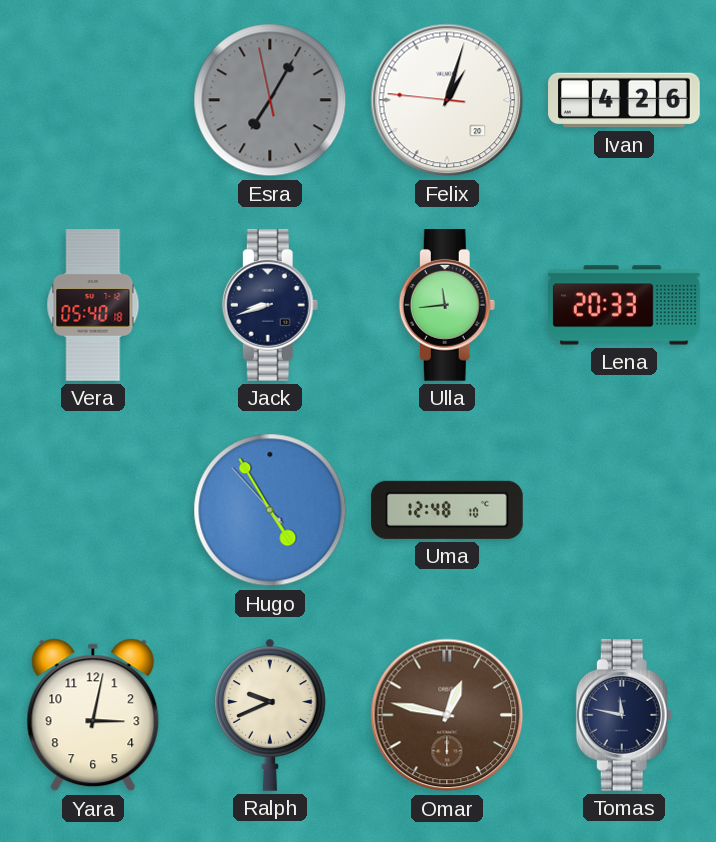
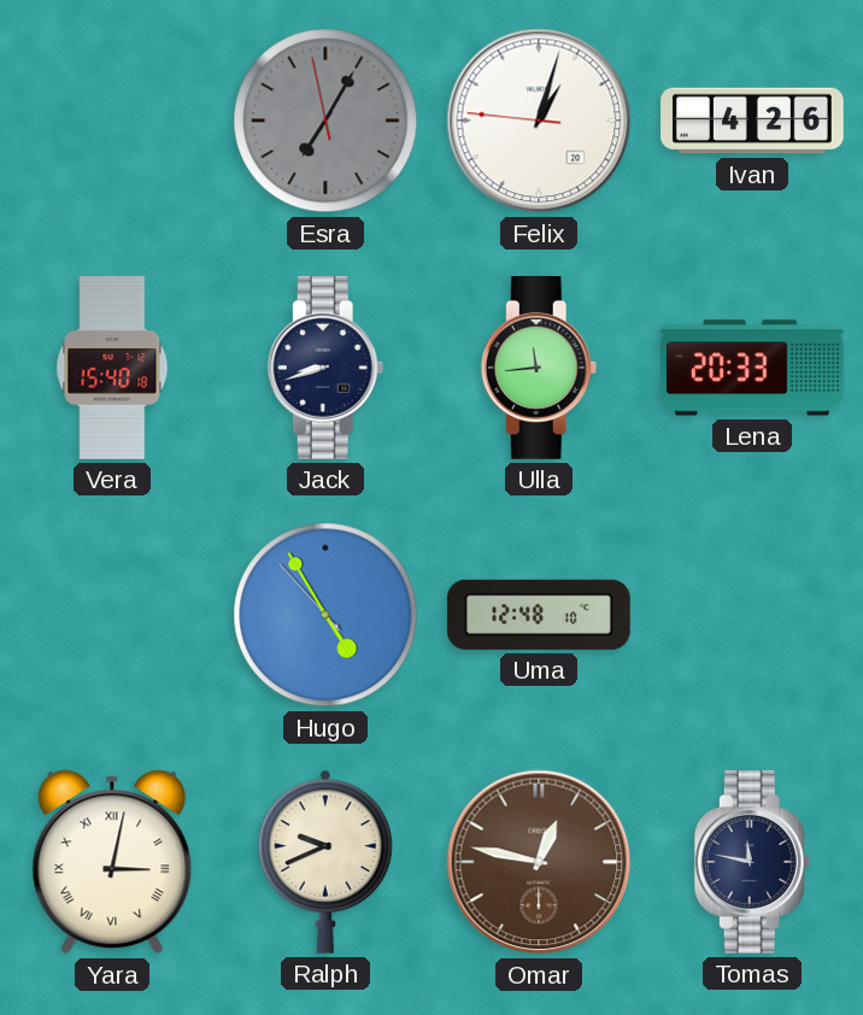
Vera: 05:40 -> 15:40
Yara numerals: Arabic -> Roman
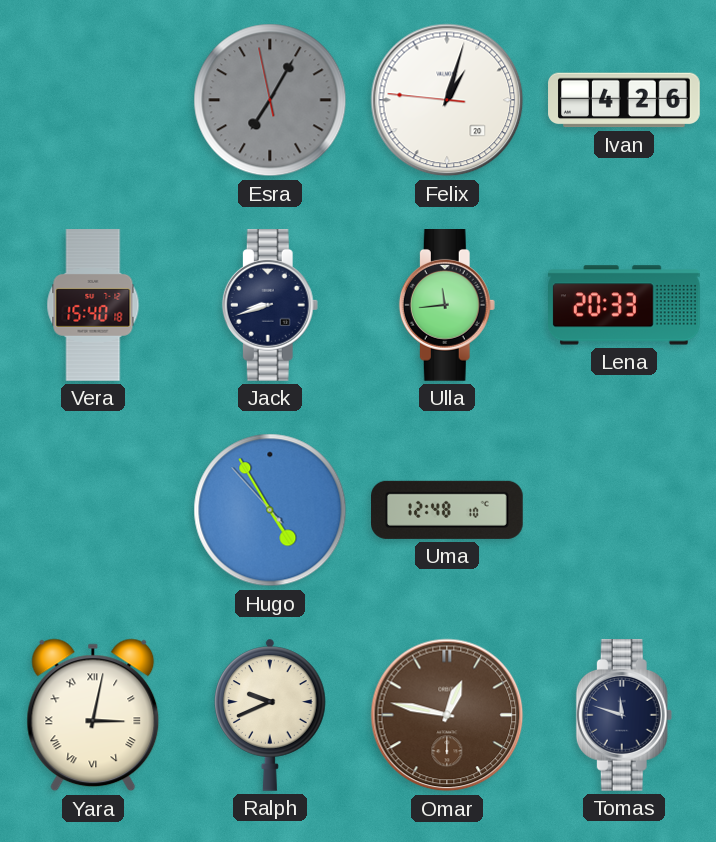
Tomas: 11:47 -> 11:48
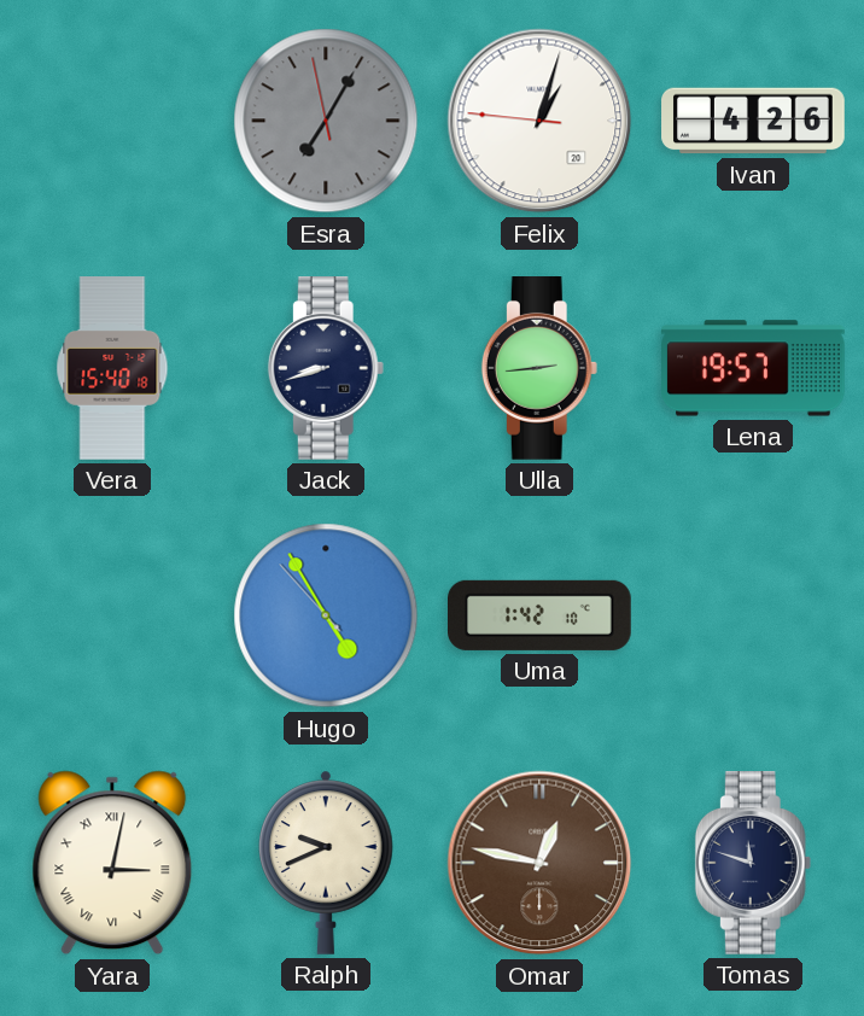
Ulla: 11:44 -> 2:44
Lena: 20:33 -> 19:57
Uma: 12:48 -> 1:42
